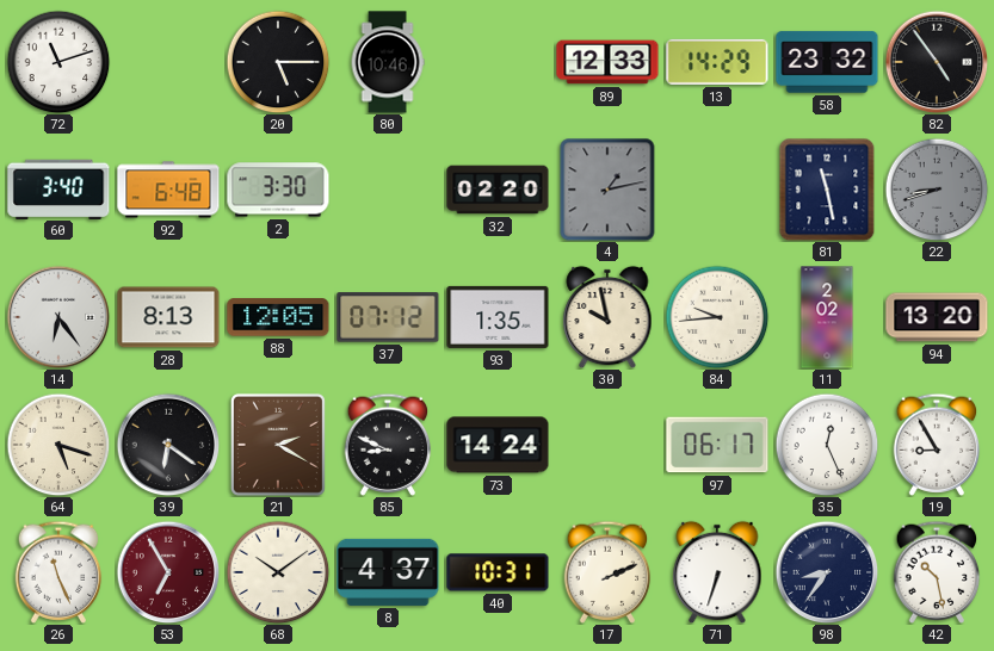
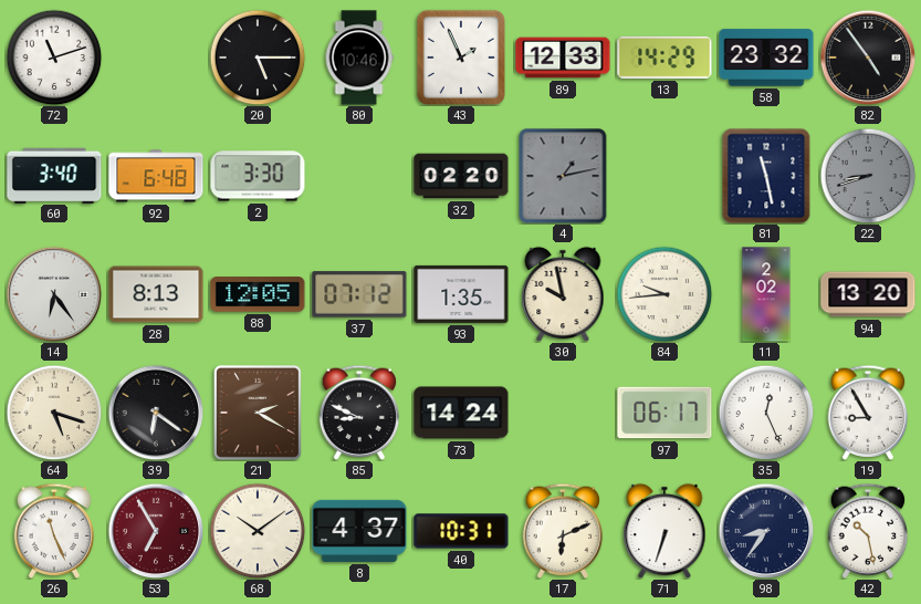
43: none -> 1:56
17: 2:11 -> 6:11
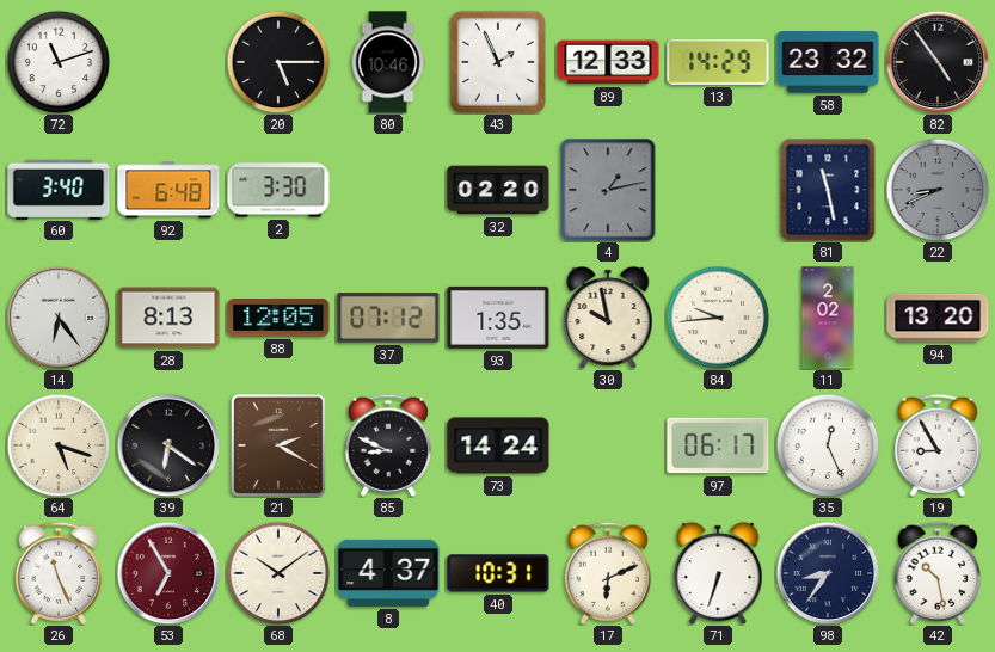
22: 8:42 -> 8:41
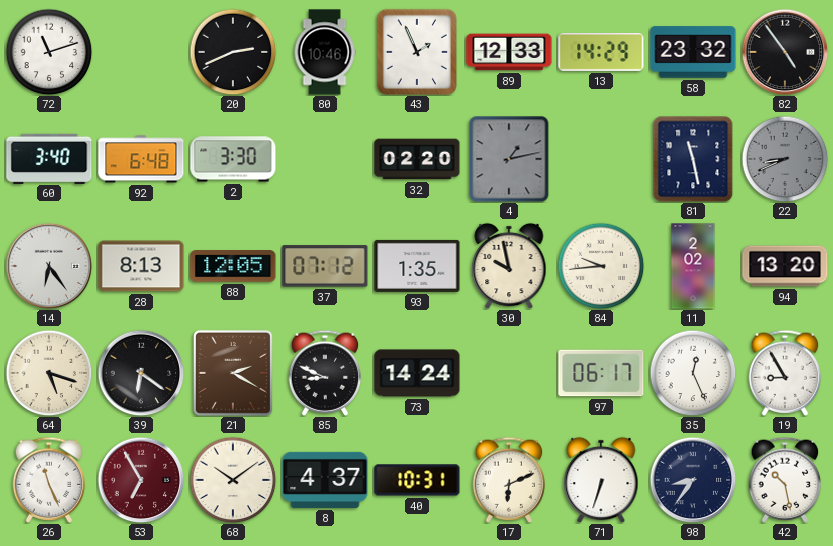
20: 5:15 -> 2:41
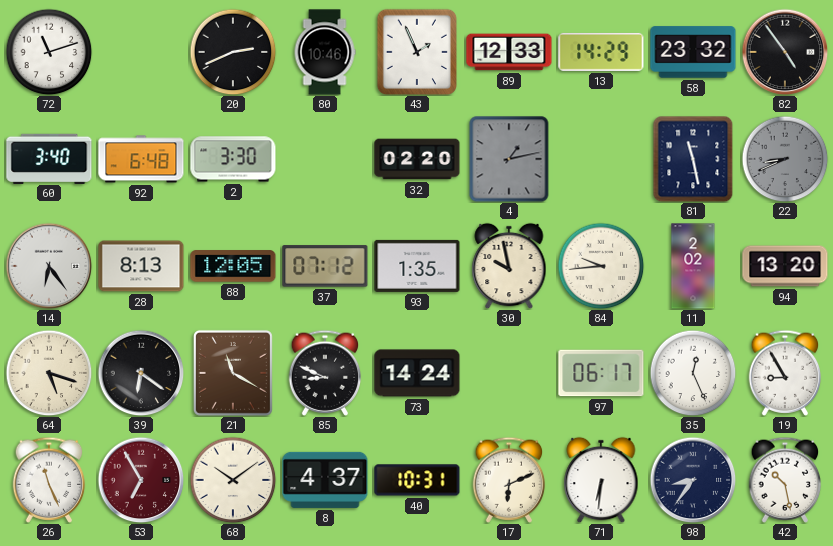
21: 2:20 -> 11:20
71: 6:33 -> 6:31
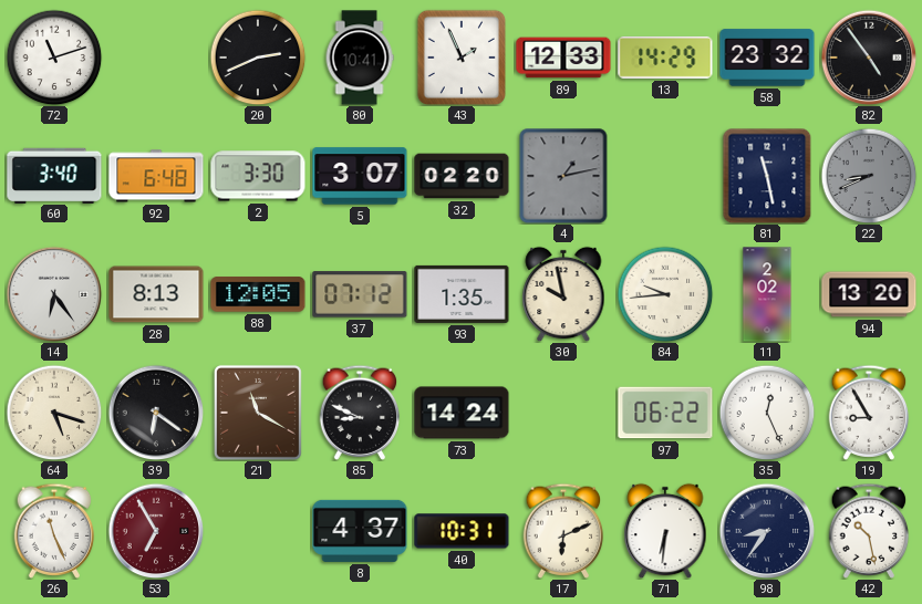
80: 10:46 -> 10:41
5: none -> 3:07
97: 06:17 -> 06:22
68: 10:09 -> none
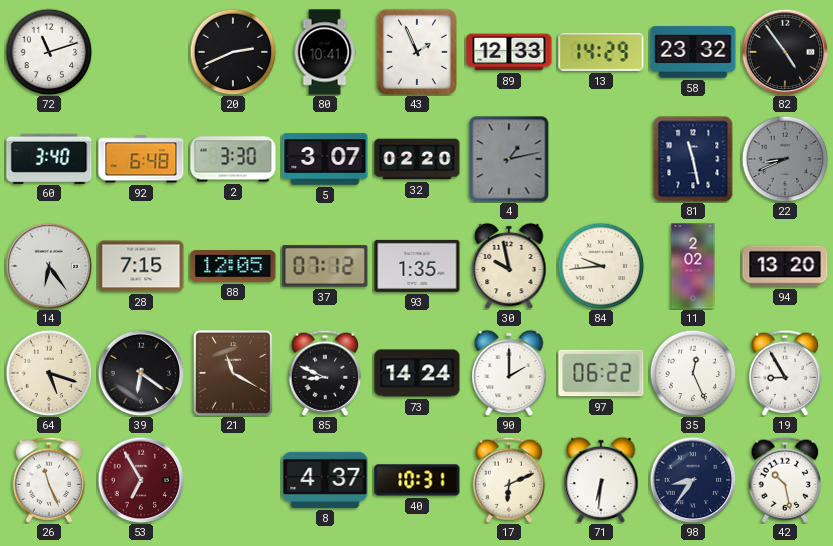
28: 8:13 -> 7:15
90: none -> 2:00
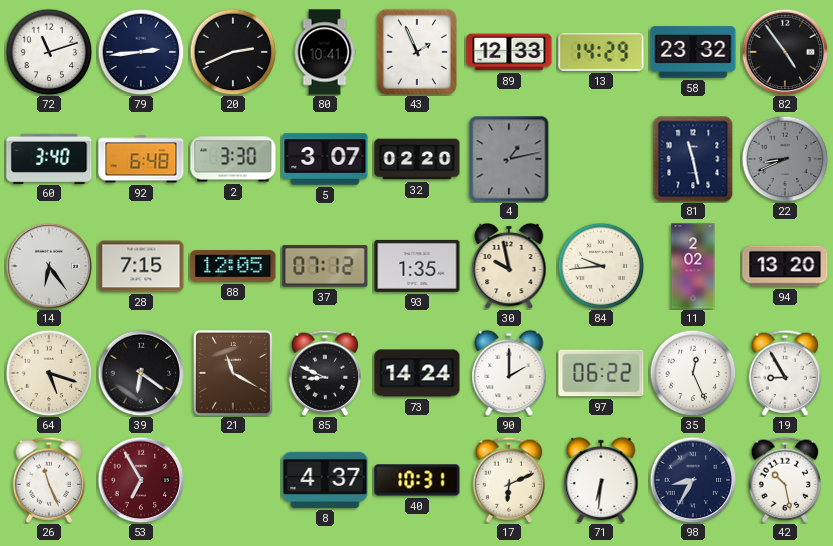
79: none -> 2:44
98: 8:36 -> 8:35
